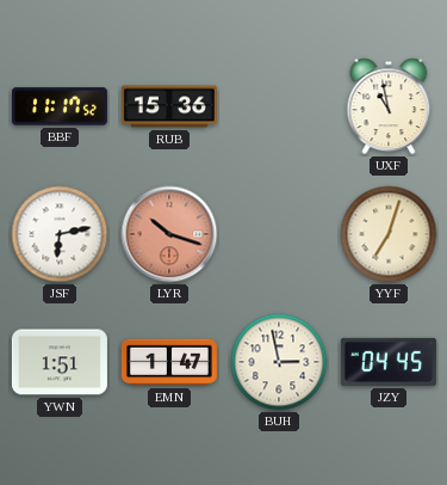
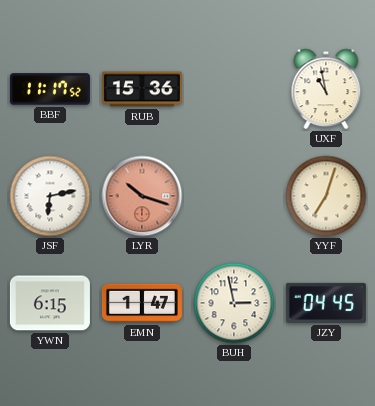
YWN: 1:51 -> 6:15
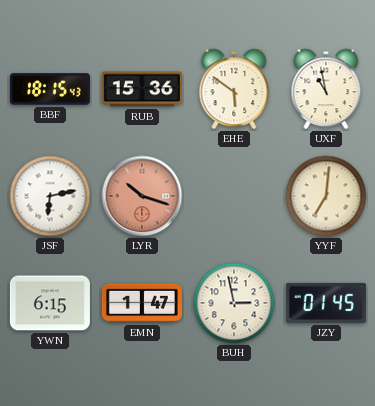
BBF: 11:17 -> 18:15
EHE: none -> 5:51
YYF: 7:03 -> 7:01
JZY: 04:45 -> 01:45
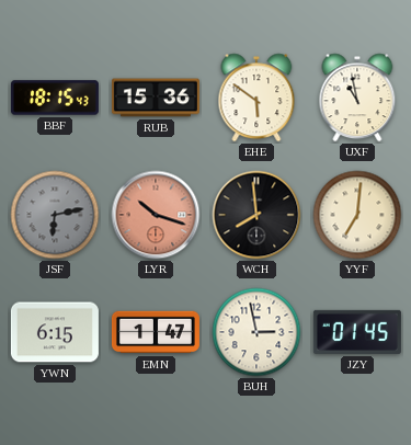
JSF dial: white -> grey
WCH: none -> 7:59
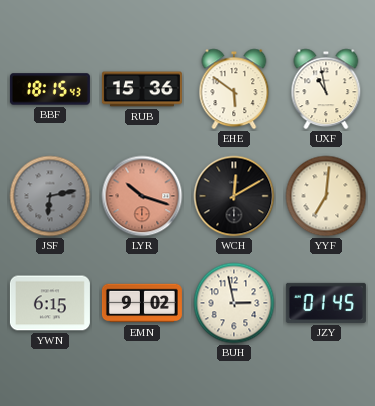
WCH: 7:59 -> 12:10
EMN: 1:47 -> 9:02
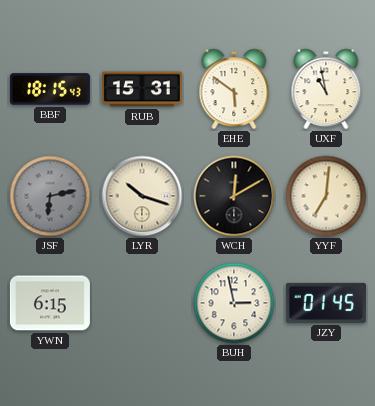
RUB: 15:36 -> 15:31
LYR dial: salmon -> cream
EMN: 9:02 -> none
